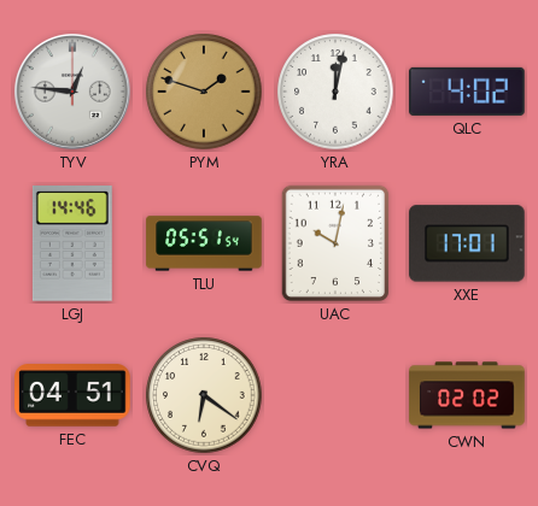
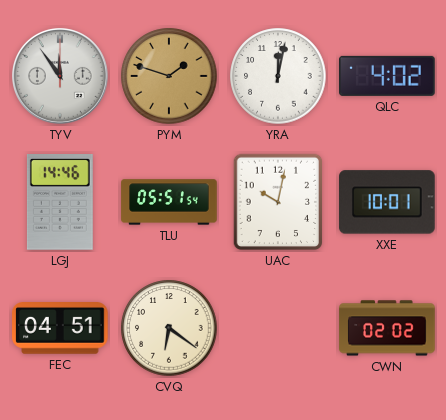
TYV: 12:46 -> 11:54
XXE: 17:01 -> 10:01
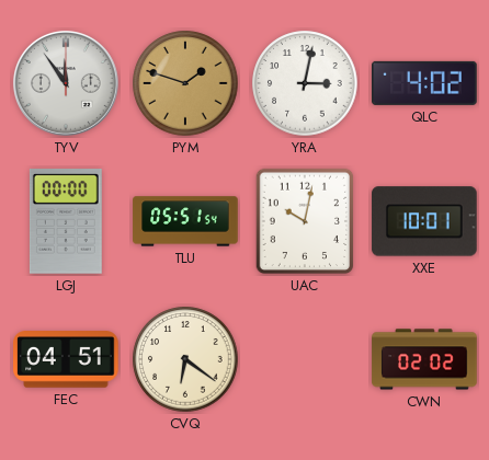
YRA: 12:02 -> 3:02
LGJ: 14:46 -> 00:00
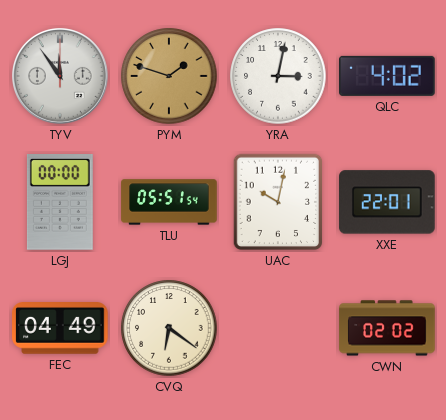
XXE: 10:01 -> 22:01
FEC: 04:51 -> 04:49
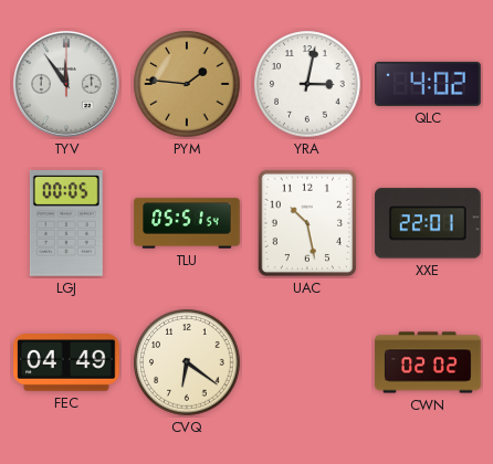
PYM: 1:48 -> 1:46
LGJ: 00:00 -> 00:05
UAC: 10:02 -> 10:28
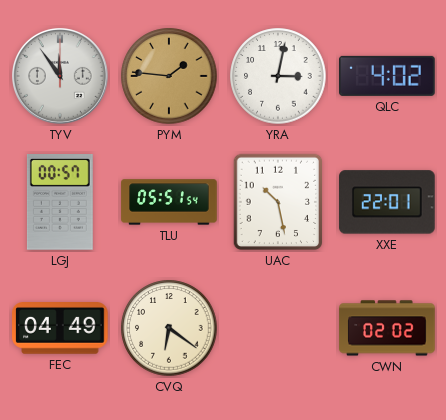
LGJ: 00:05 -> 00:57
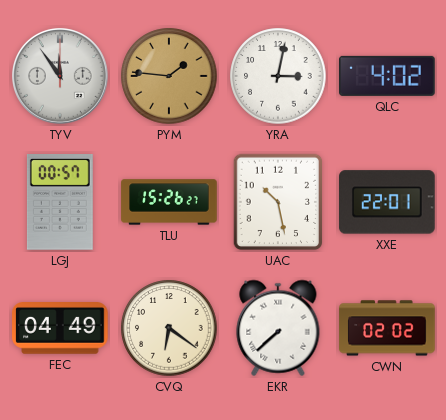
TLU: 05:51 -> 15:26
EKR: none -> 7:38
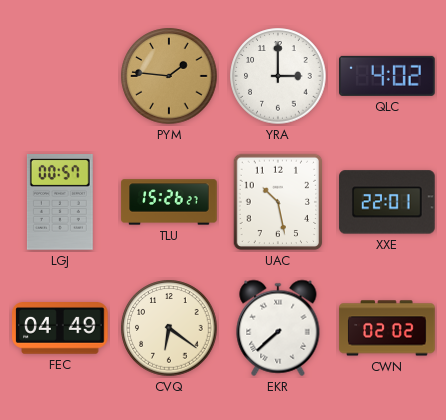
TYV: 11:54 -> none
YRA: 3:02 -> 3:00
